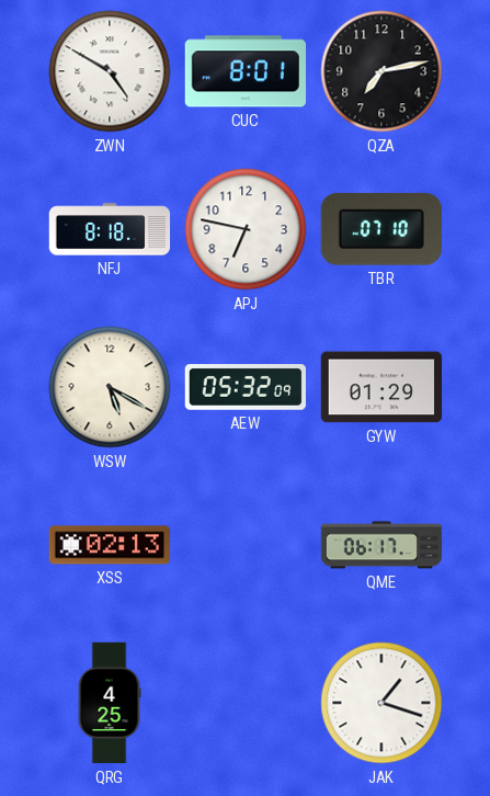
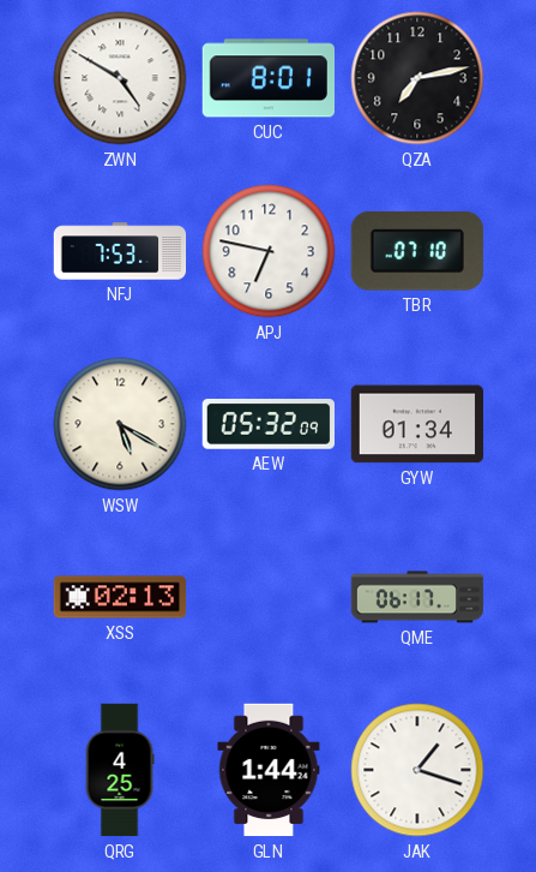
NFJ: 8:18 -> 7:53
GYW: 01:29 -> 01:34
GLN: none -> 1:44
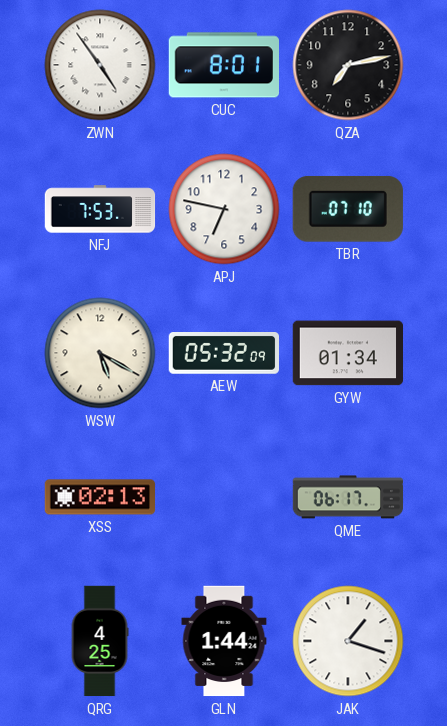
ZWN: 4:50 -> 4:54
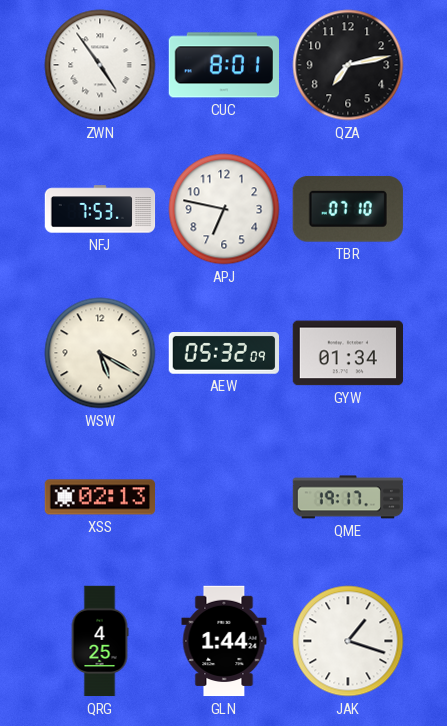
QME: 06:17 -> 19:17
